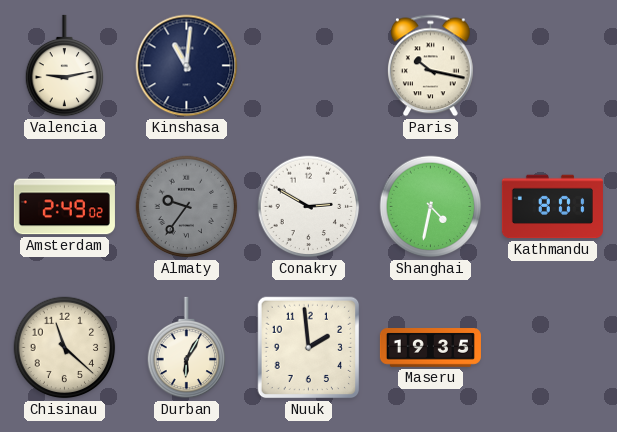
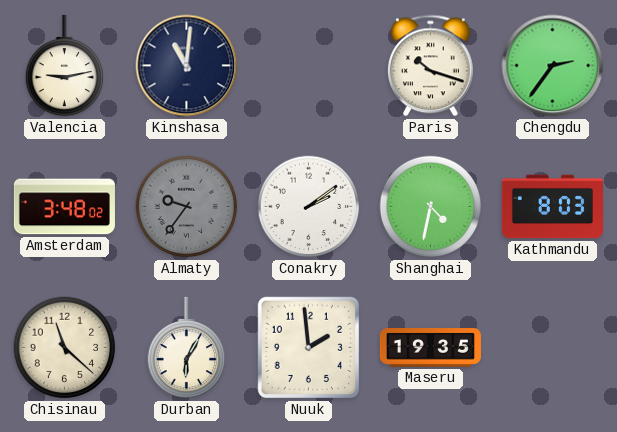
Paris: 10:17 -> 10:18
Chengdu: none -> 2:36
Amsterdam: 2:49 -> 3:48
Conakry: 2:50 -> 2:09
Kathmandu: 8:01 -> 8:03
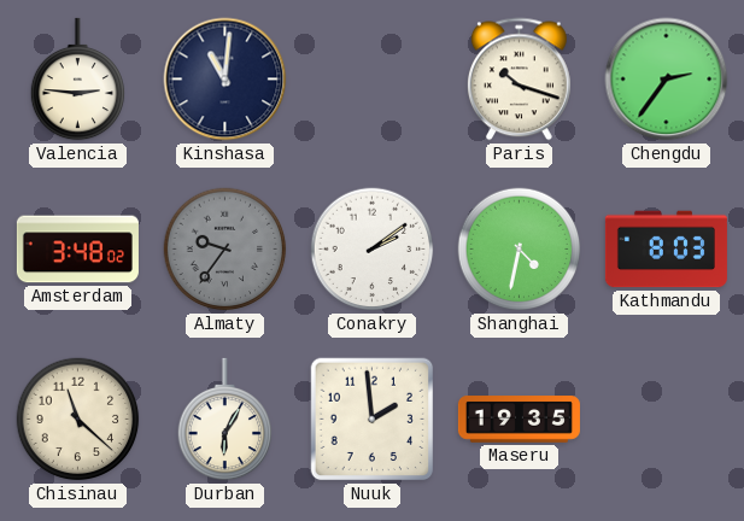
Valencia: 9:13 -> 2:46
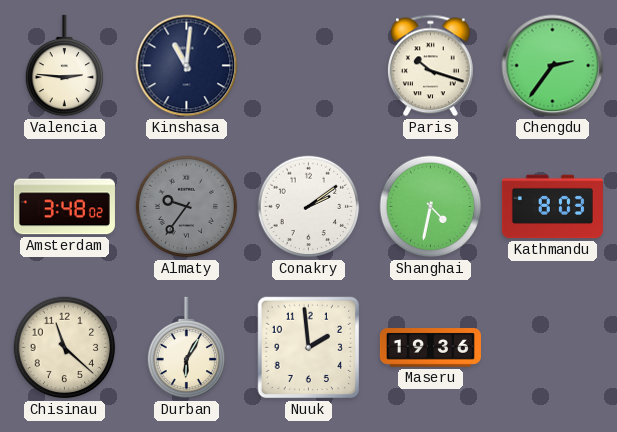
Maseru: 19:35 -> 19:36
